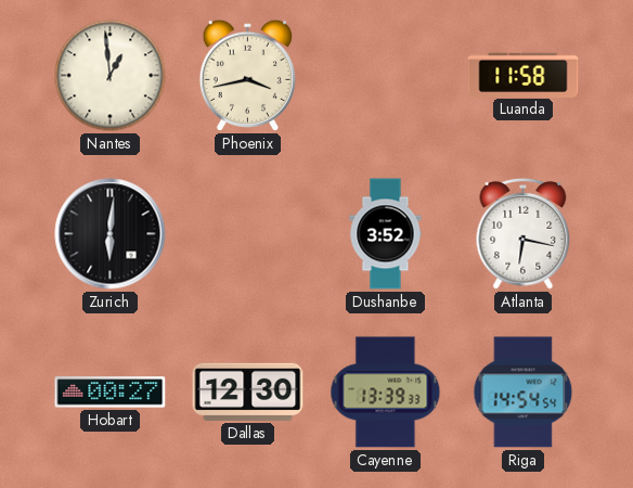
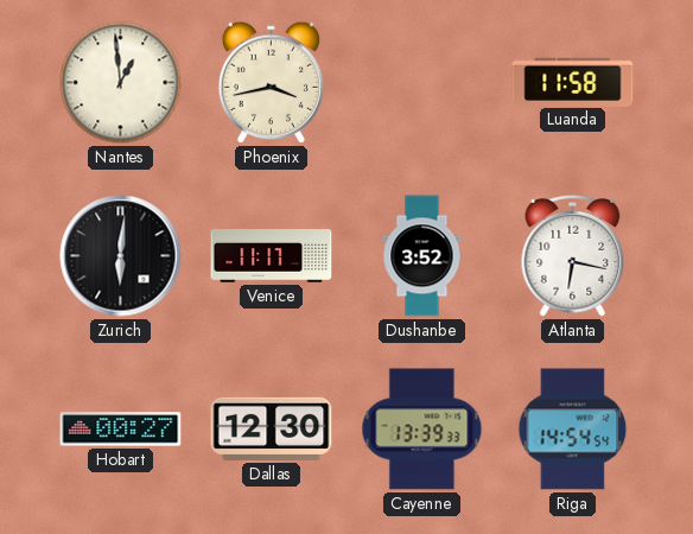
Venice: none -> 11:17
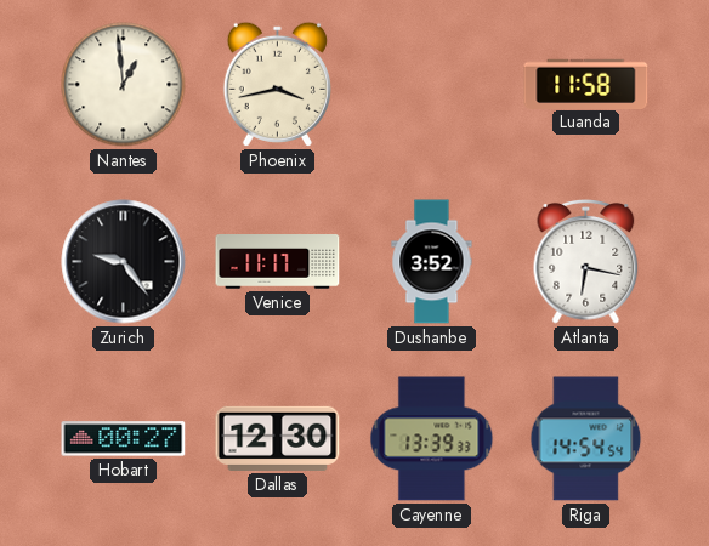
Zurich: 6:01 -> 9:24
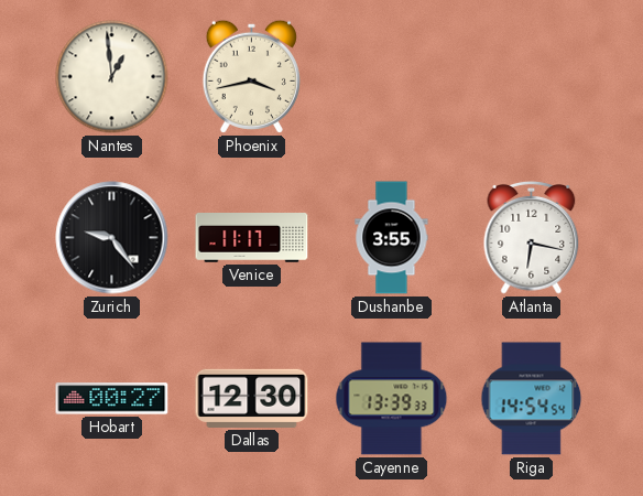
Luanda: 11:58 -> none
Dushanbe: 3:52 -> 3:55
